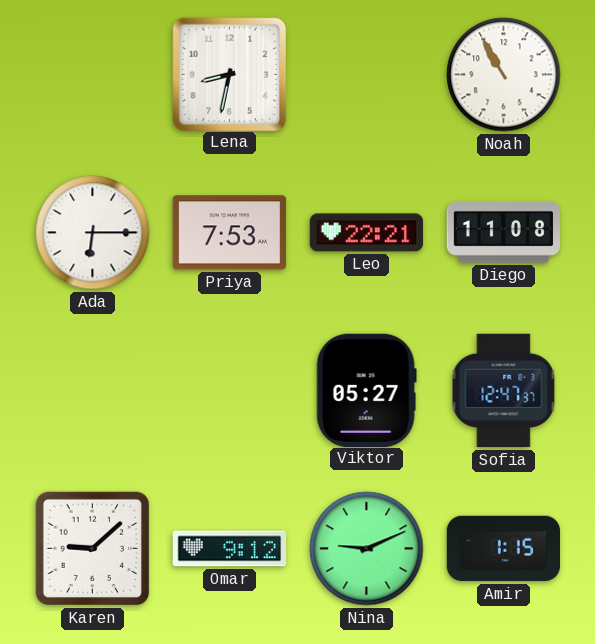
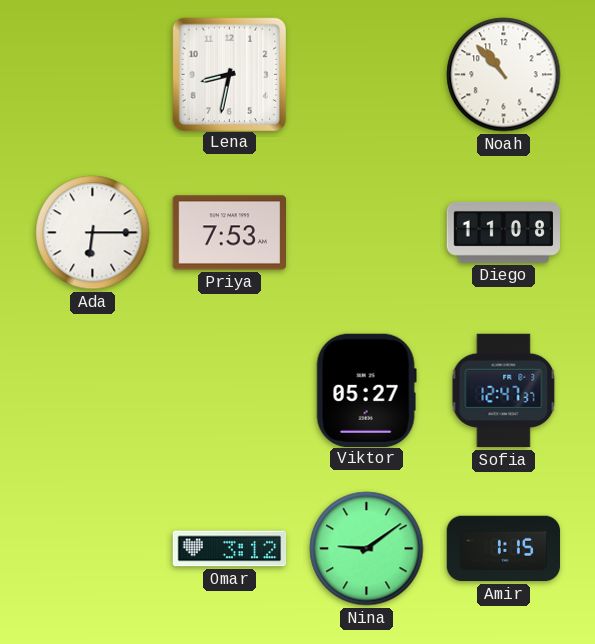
Noah: 10:55 -> 10:53
Leo: 22:21 -> none
Karen: 9:08 -> none
Omar: 9:12 -> 3:12
Nina: 9:11 -> 9:09
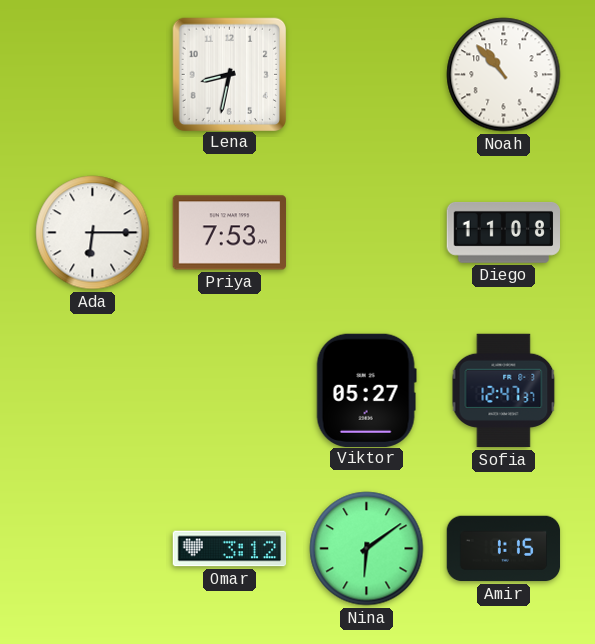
Nina: 9:09 -> 6:09
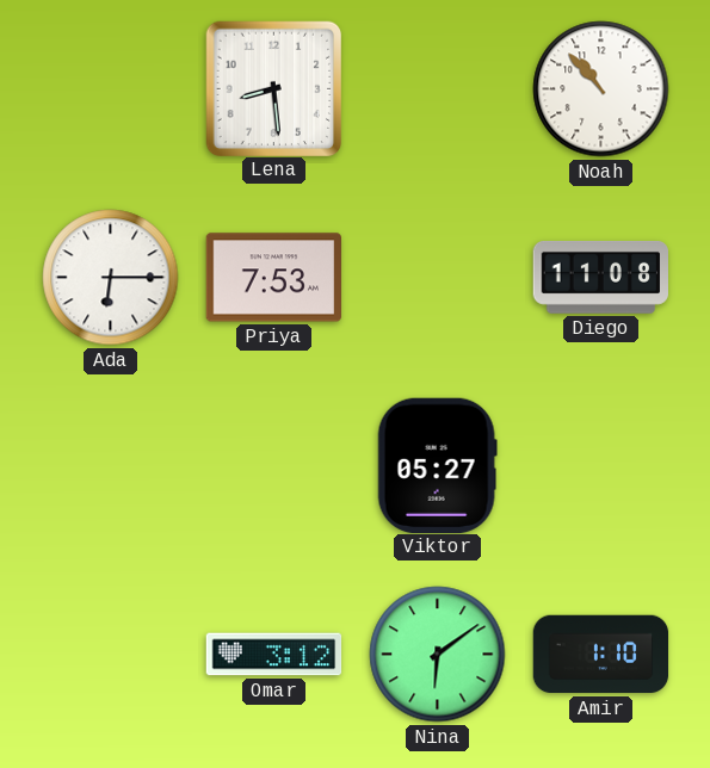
Lena: 8:32 -> 8:29
Sofia: 12:47 -> none
Amir: 1:15 -> 1:10
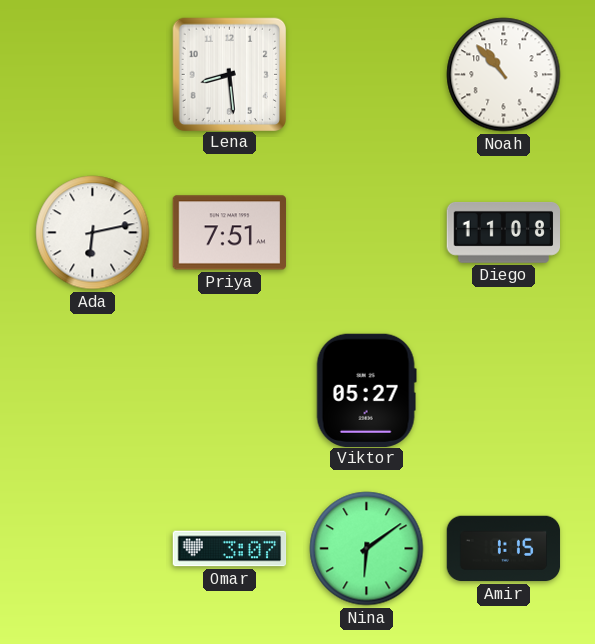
Ada: 6:15 -> 6:13
Priya: 7:53 -> 7:51
Omar: 3:12 -> 3:07
Amir: 1:10 -> 1:15
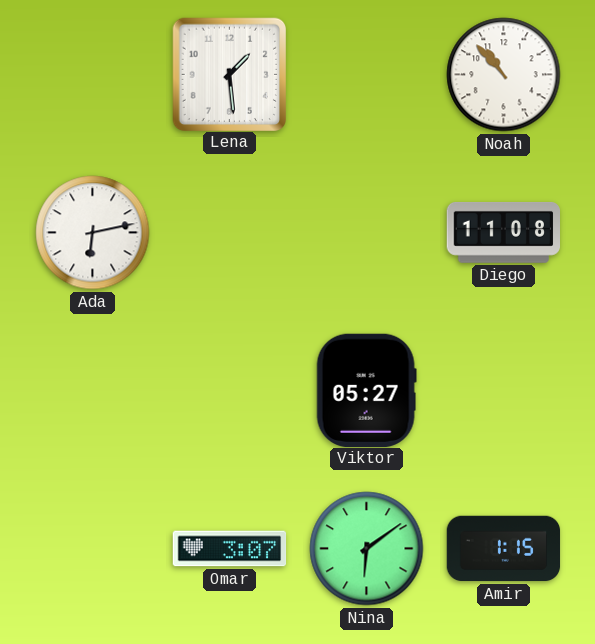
Lena: 8:29 -> 1:29
Priya: 7:51 -> none
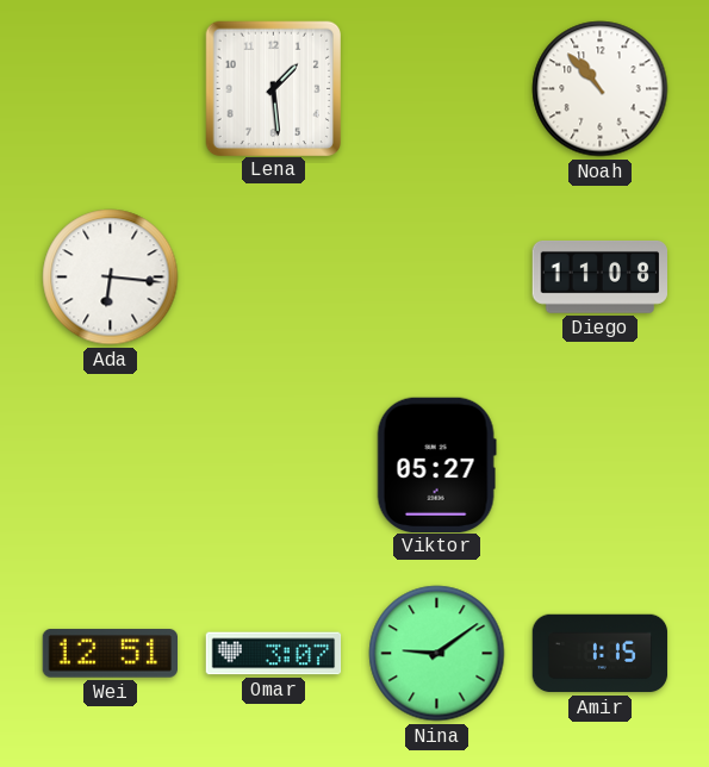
Ada: 6:13 -> 6:16
Wei: none -> 12:51
Nina: 6:09 -> 9:09
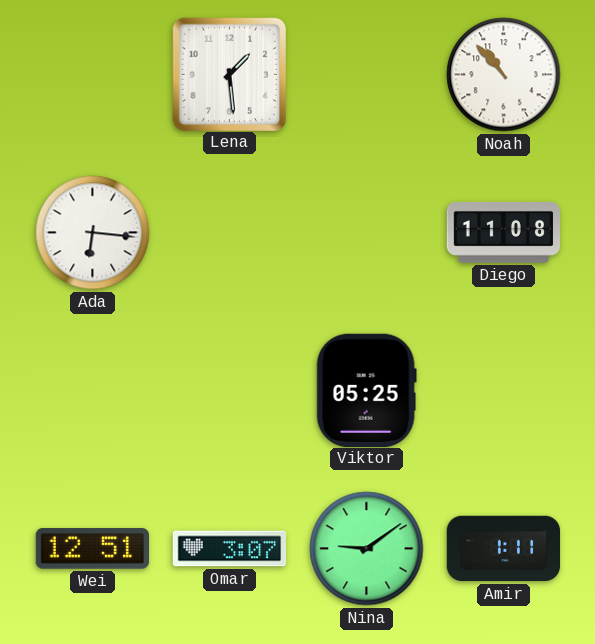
Viktor: 05:27 -> 05:25
Amir: 1:15 -> 1:11
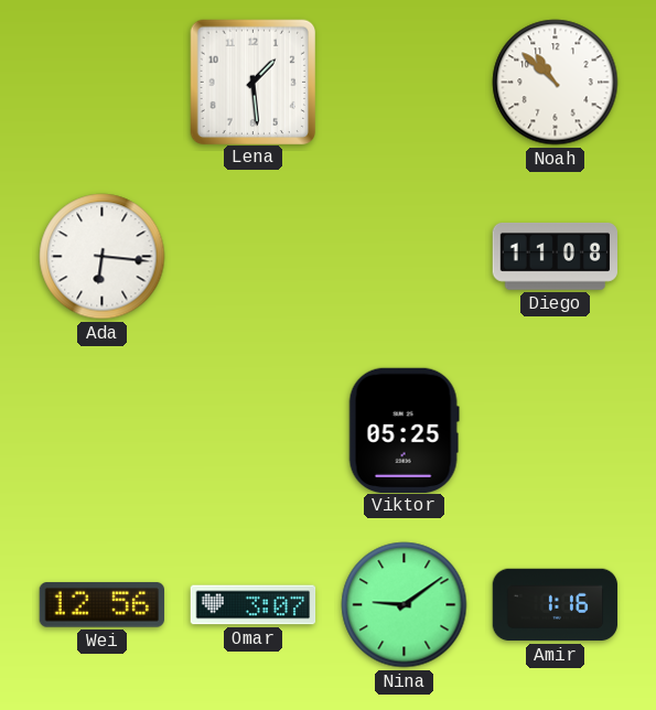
Noah: 10:53 -> 10:52
Wei: 12:51 -> 12:56
Amir: 1:11 -> 1:16
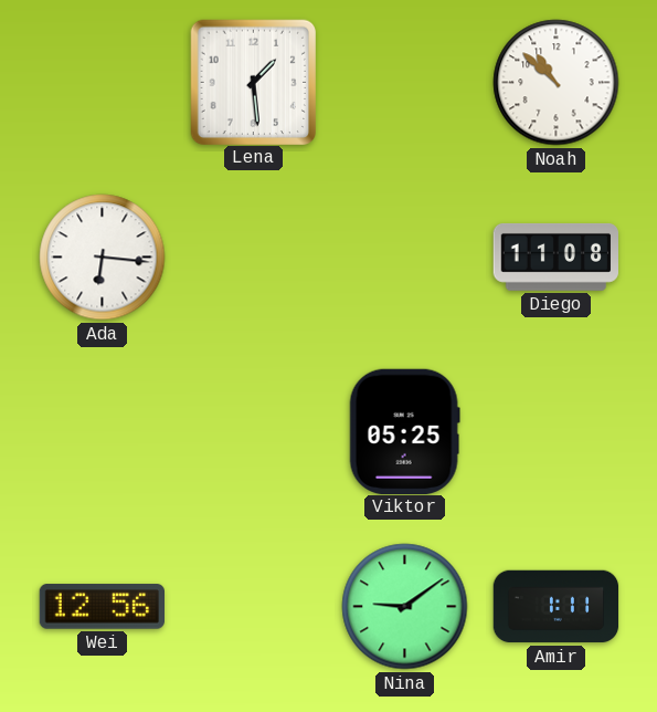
Omar: 3:07 -> none
Amir: 1:16 -> 1:11
